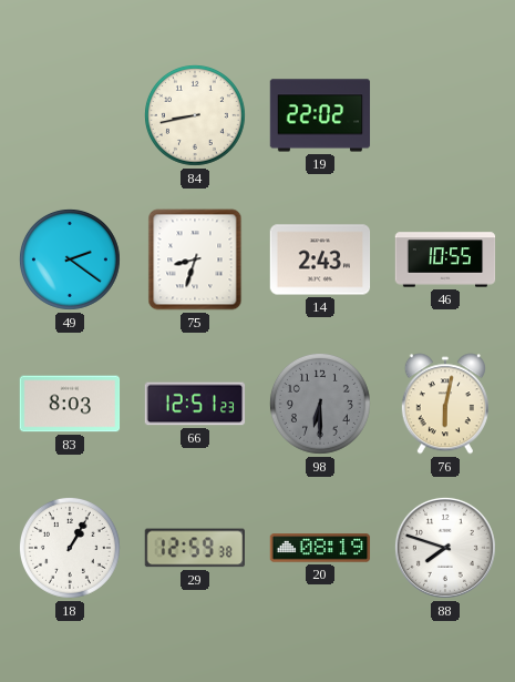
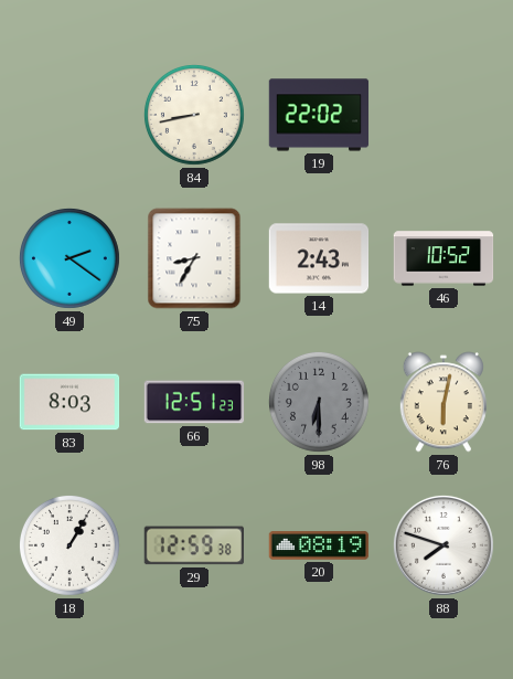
75: 8:33 -> 8:35
46: 10:55 -> 10:52
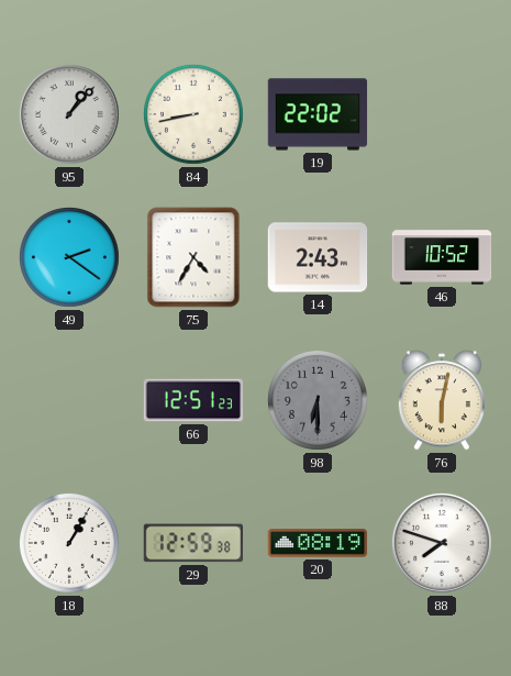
95: none -> 1:07
75: 8:35 -> 4:35
83: 8:03 -> none
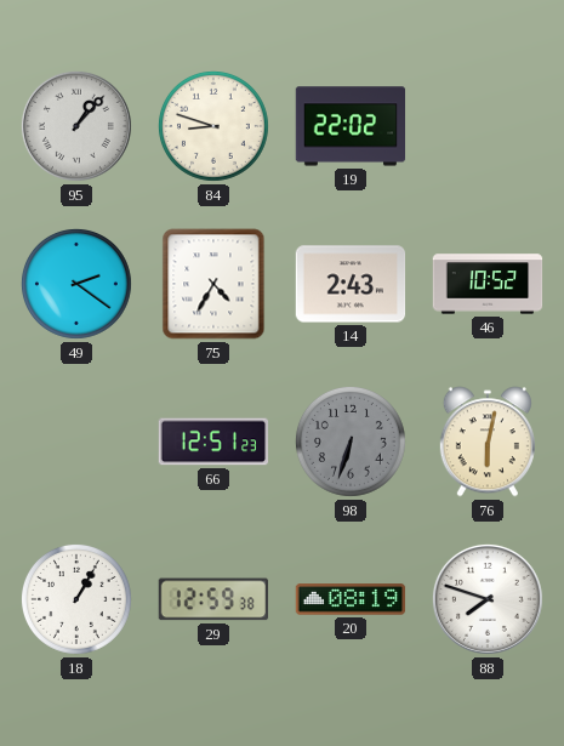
84: 8:43 -> 8:48
98: 6:30 -> 6:33
